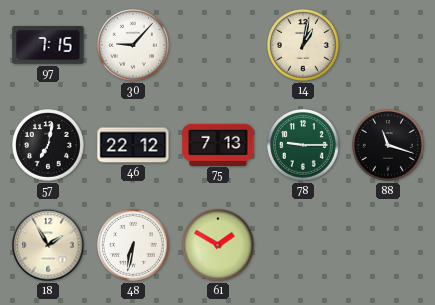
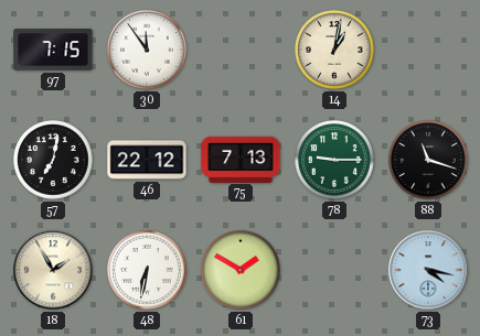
30: 9:07 -> 11:54
73: none -> 4:17
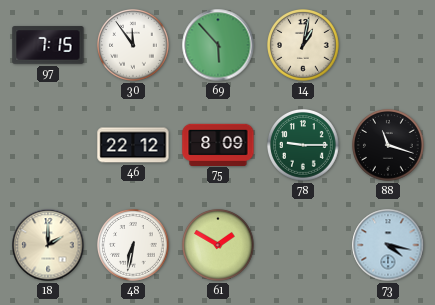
69: none -> 5:53
57: 7:02 -> none
75: 7:13 -> 8:09
18: 1:55 -> 2:00
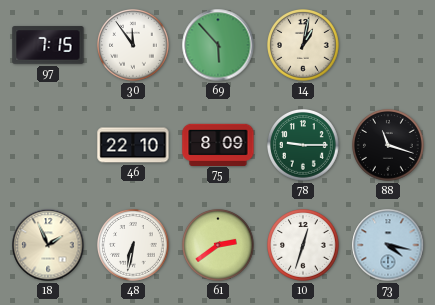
46: 22:12 -> 22:10
18: 2:00 -> 1:56
61: 1:50 -> 2:39
10: none -> 12:33
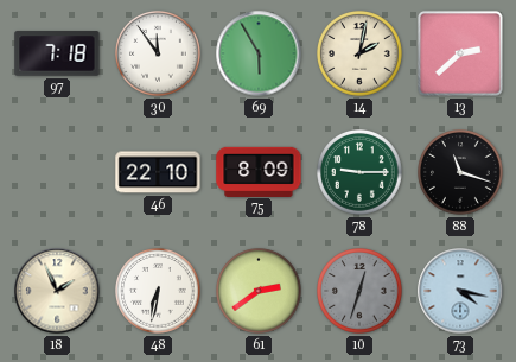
97: 7:15 -> 7:18
69: 5:53 -> 5:55
14: 1:02 -> 2:02
13: none -> 2:38
10 dial: white -> grey
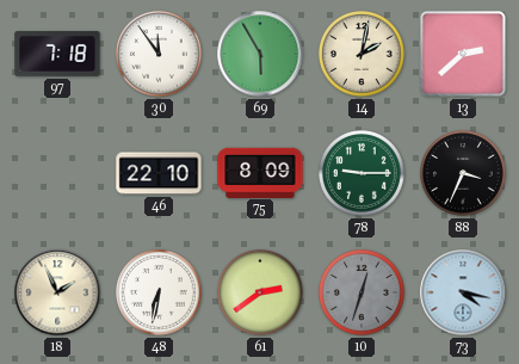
88: 11:18 -> 3:34
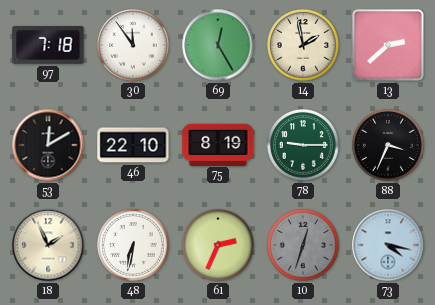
69: 5:55 -> 12:25
14: 2:02 -> 1:58
53: none -> 12:10
75: 8:09 -> 8:19
61: 2:39 -> 2:34
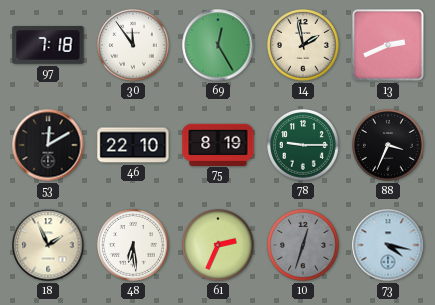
13: 2:38 -> 2:41
48: 6:32 -> 6:29
